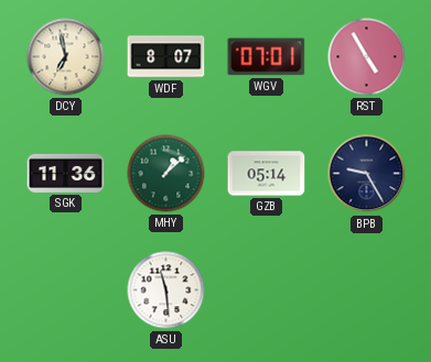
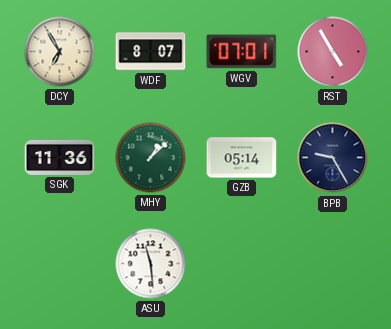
DCY: 6:58 -> 6:55
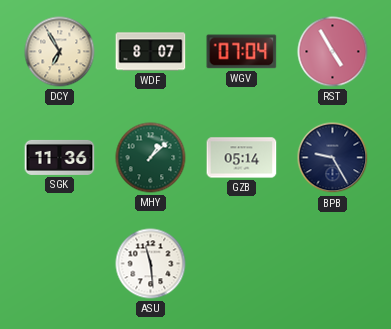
WGV: 07:01 -> 07:04
